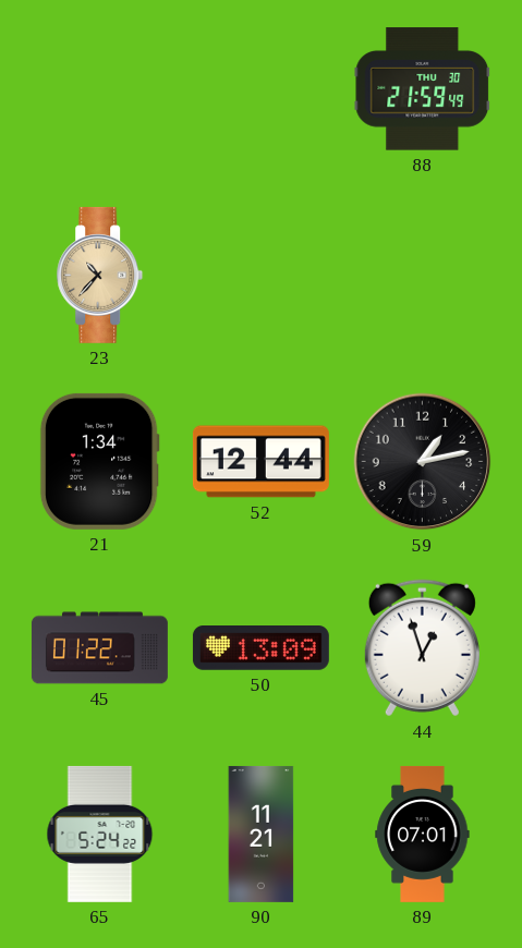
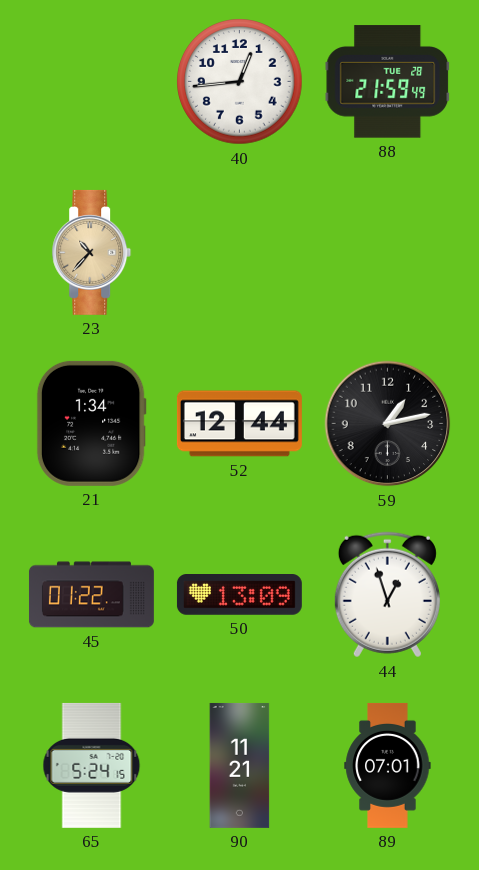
40: none -> 12:44
88 date: THU 30 -> TUE 28
65: 5:24:22 -> 5:24:15
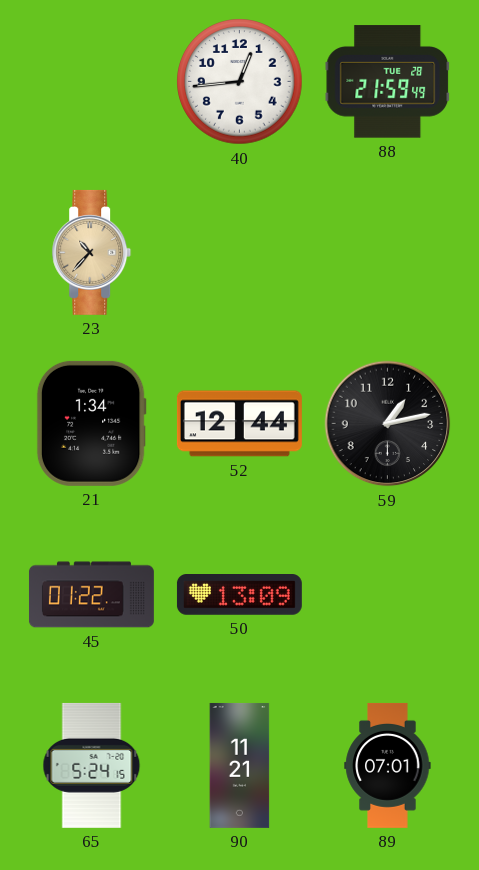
44: 12:57 -> none
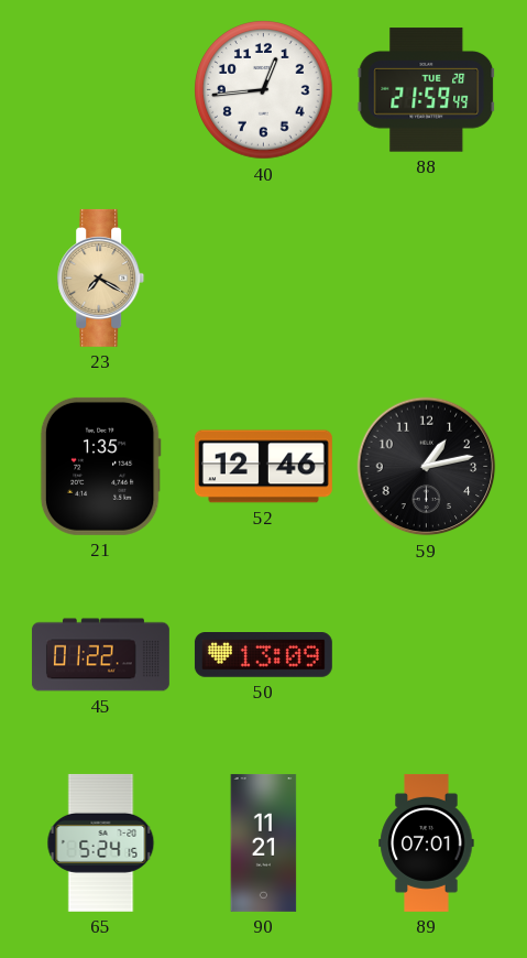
23: 10:37 -> 7:20
21: 1:34 -> 1:35
52: 12:44 -> 12:46
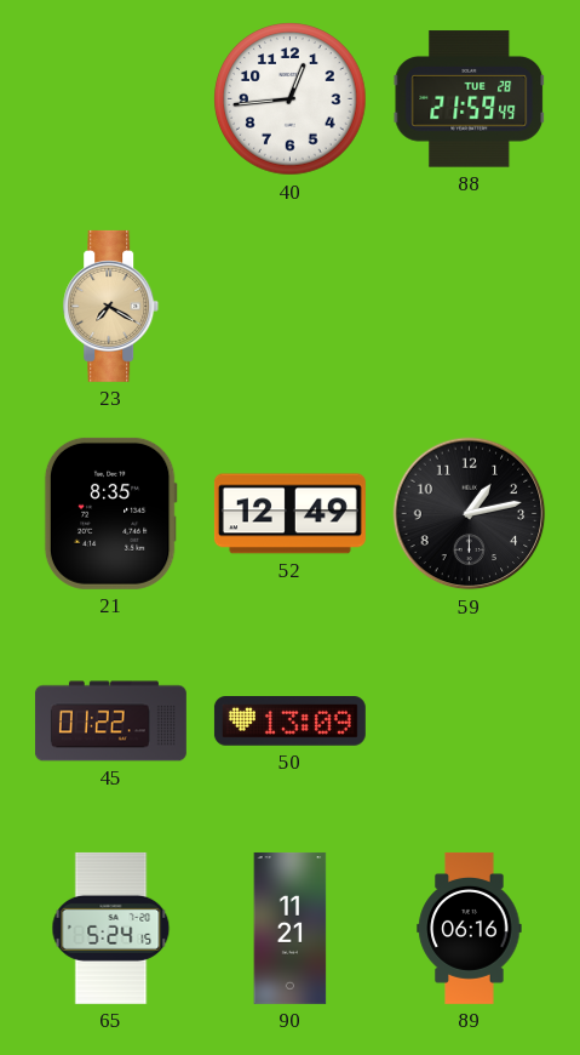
21: 1:35 -> 8:35
52: 12:46 -> 12:49
89: 07:01 -> 06:16
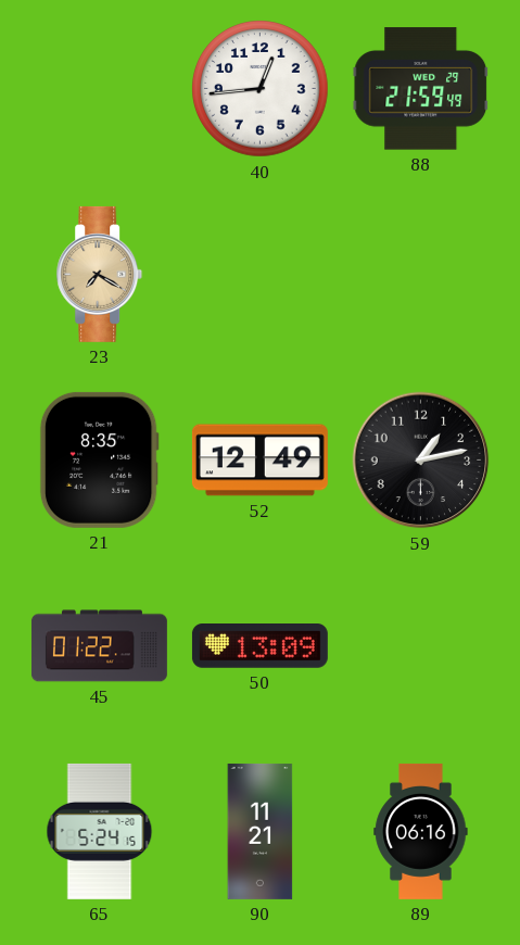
88 date: TUE 28 -> WED 29
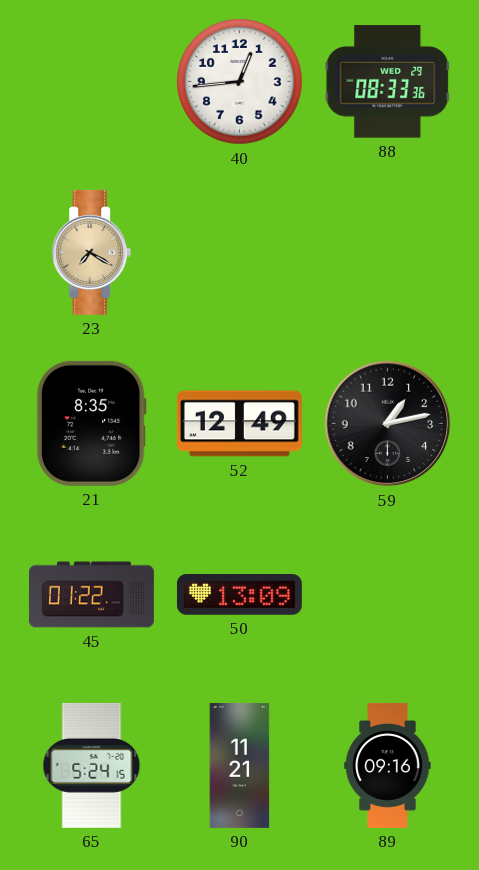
88: 21:59 -> 08:33
89: 06:16 -> 09:16
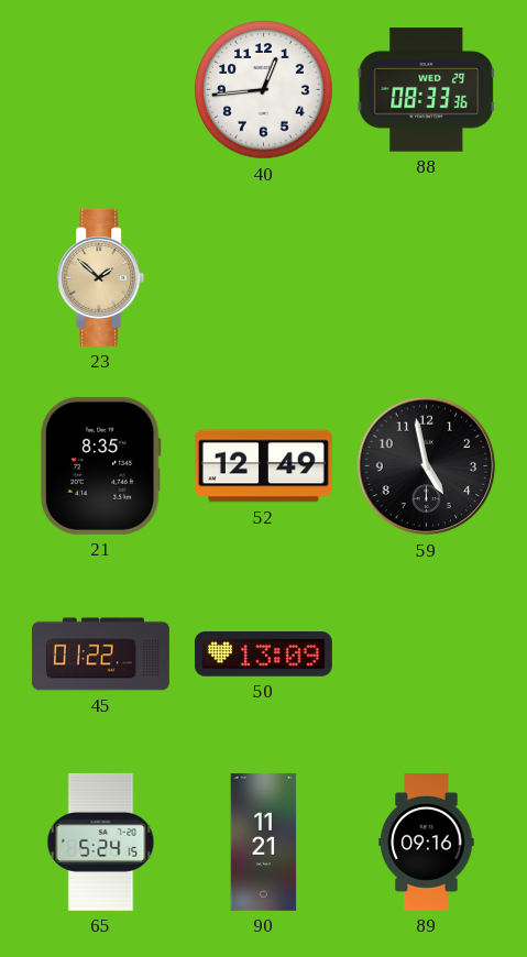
23: 7:20 -> 1:52
59: 1:13 -> 4:58
